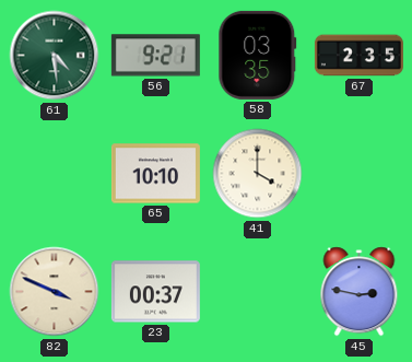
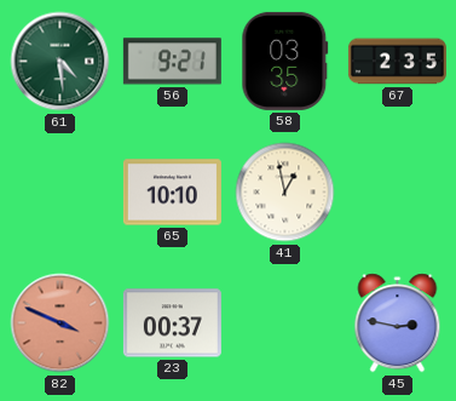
41: 4:00 -> 12:58
82 dial: cream -> salmon
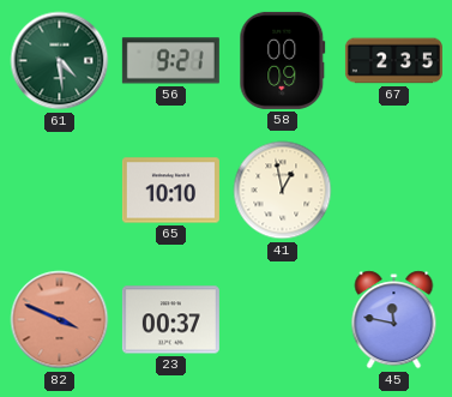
58: 03:35 -> 00:09
45: 2:47 -> 11:47
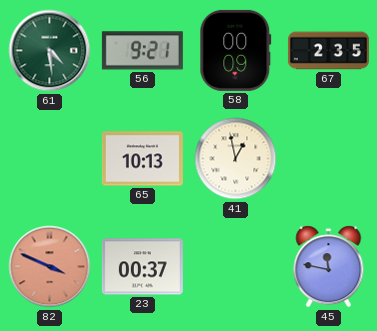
65: 10:10 -> 10:13
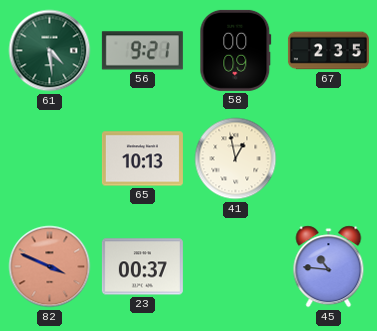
45: 11:47 -> 10:46
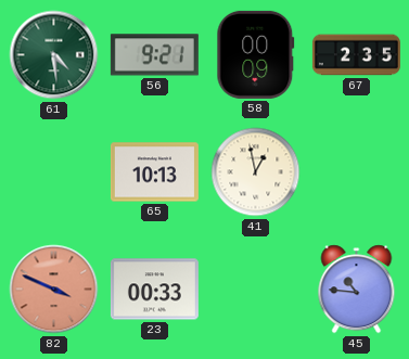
23: 00:37 -> 00:33
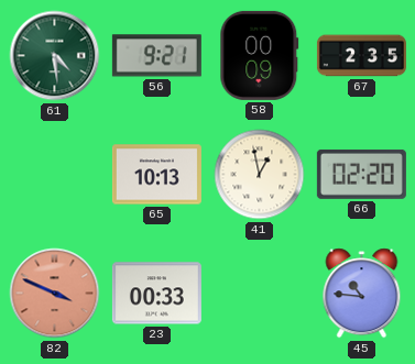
66: none -> 02:20
